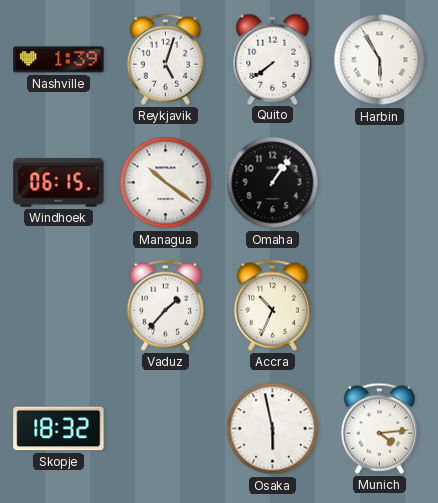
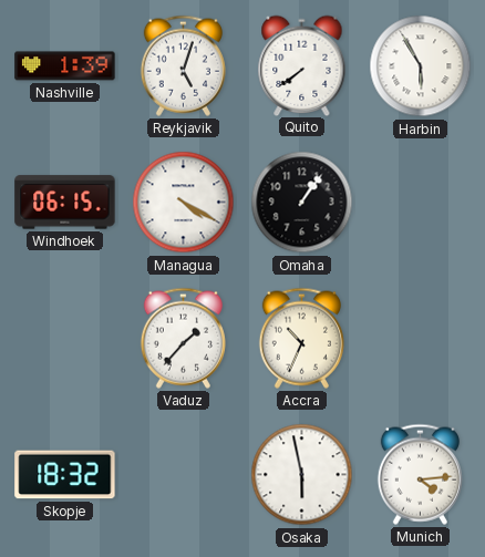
Managua: 10:21 -> 4:20
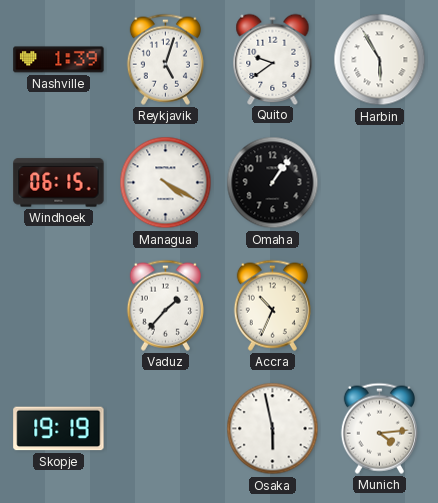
Quito: 7:39 -> 9:39
Skopje: 18:32 -> 19:19
